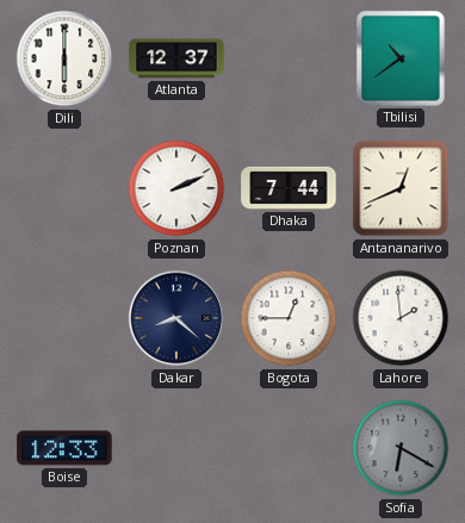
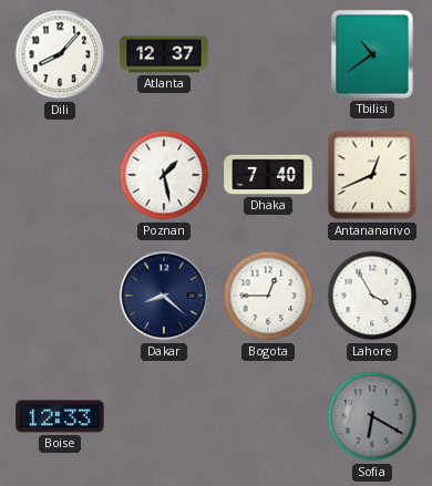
Dili: 6:00 -> 8:07
Poznan: 2:11 -> 1:28
Dhaka: 7:44 -> 7:40
Lahore: 1:59 -> 3:55
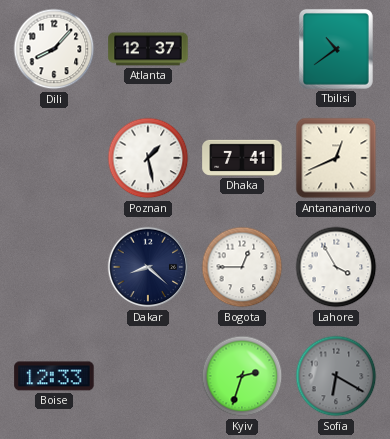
Dhaka: 7:40 -> 7:41
Kyiv: none -> 2:33
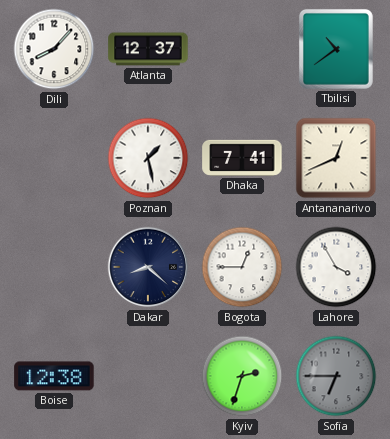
Boise: 12:33 -> 12:38
Sofia: 6:20 -> 6:45
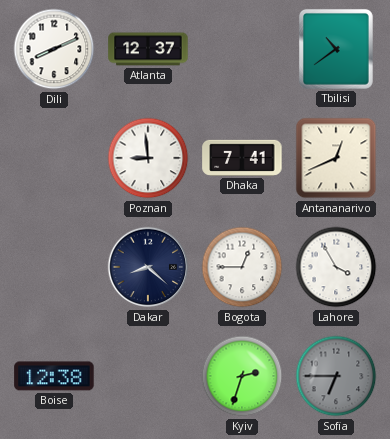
Dili: 8:07 -> 8:11
Poznan: 1:28 -> 8:59
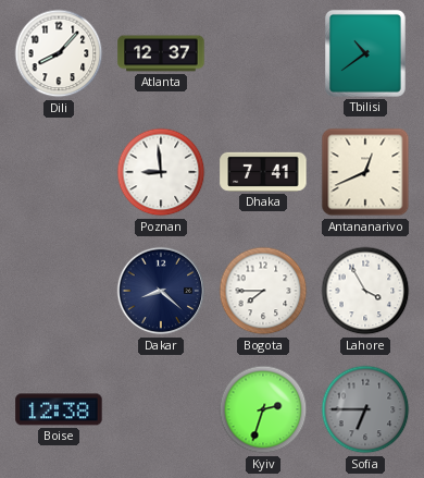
Dili: 8:11 -> 8:07
Bogota: 12:45 -> 7:45
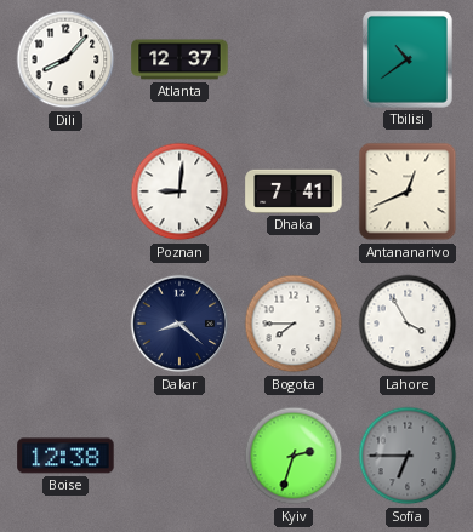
Poznan: 8:59 -> 9:01
